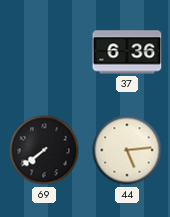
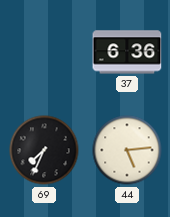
69: 7:39 -> 7:34
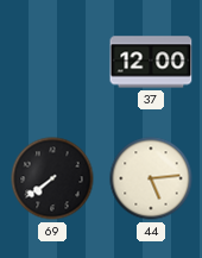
37: 6:36 -> 12:00
69: 7:34 -> 7:39
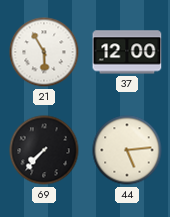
21: none -> 5:55
69: 7:39 -> 7:37
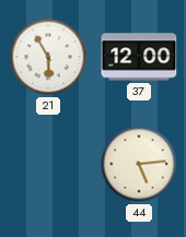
69: 7:37 -> none
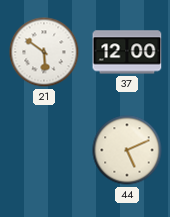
21: 5:55 -> 5:51
44: 5:14 -> 5:11
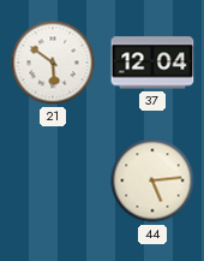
37: 12:00 -> 12:04
44: 5:11 -> 5:14
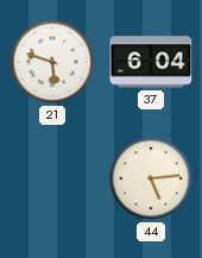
21: 5:51 -> 5:48
37: 12:04 -> 6:04
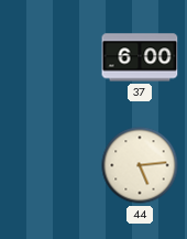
21: 5:48 -> none
37: 6:04 -> 6:00
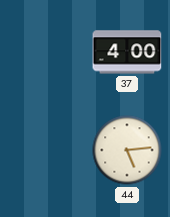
37: 6:00 -> 4:00
